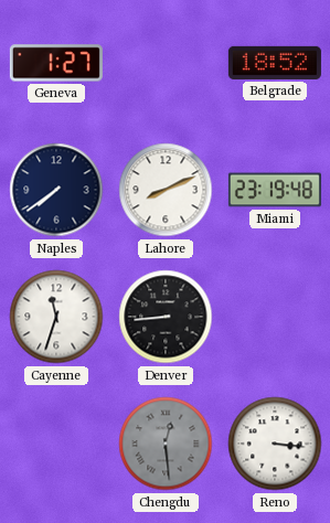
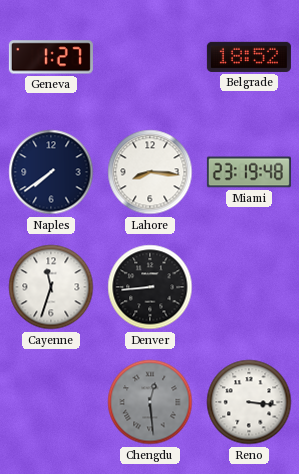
Lahore: 8:11 -> 8:16
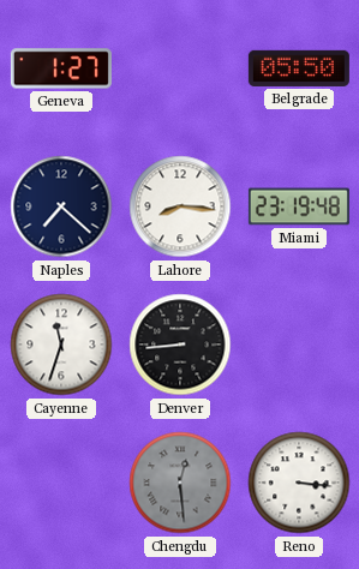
Belgrade: 18:52 -> 05:50
Naples: 7:39 -> 7:22
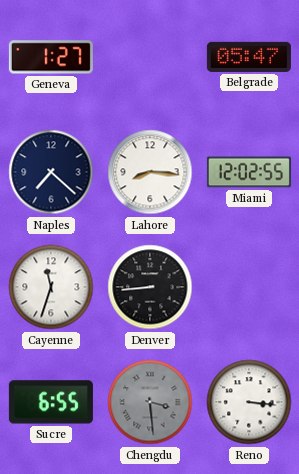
Belgrade: 05:50 -> 05:47
Miami: 23:19 -> 12:02
Sucre: none -> 6:55
Chengdu: 12:29 -> 3:29
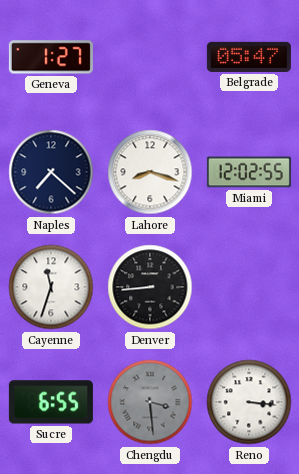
Lahore: 8:16 -> 8:18
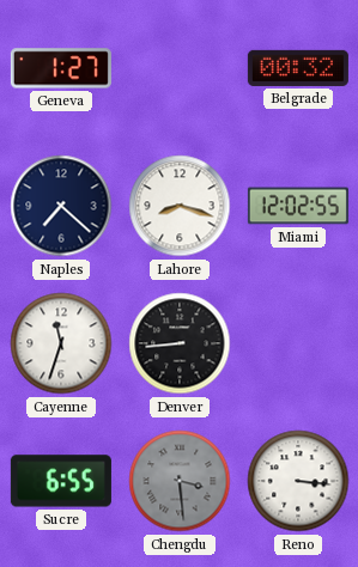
Belgrade: 05:47 -> 00:32
